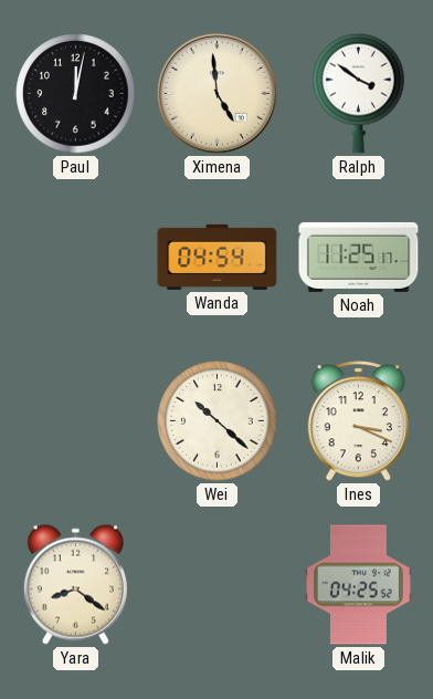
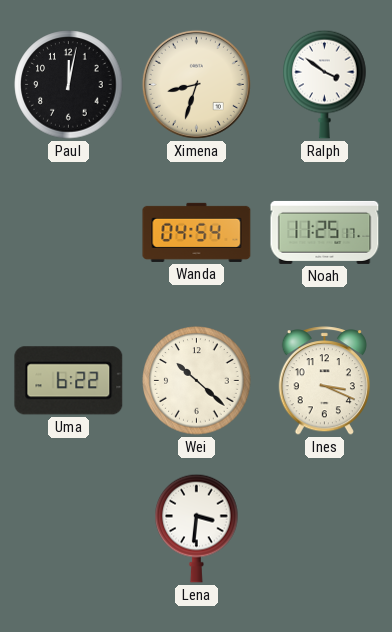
Ximena: 4:59 -> 8:33
Uma: none -> 6:22
Yara: 8:21 -> none
Lena: none -> 3:31
Malik: 04:25 -> none
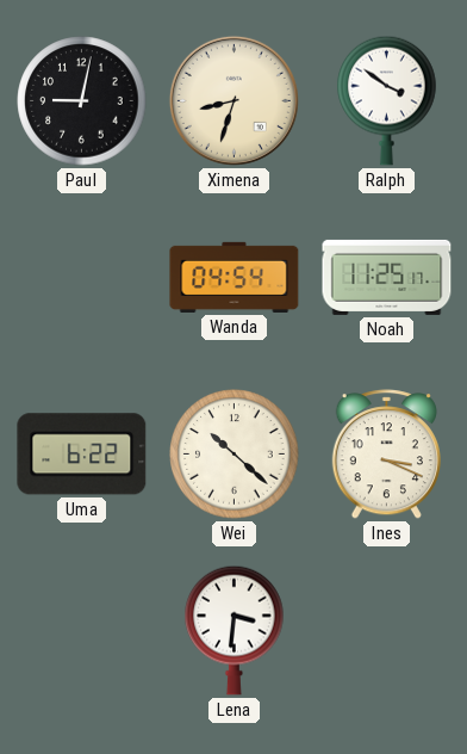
Paul: 12:02 -> 9:02
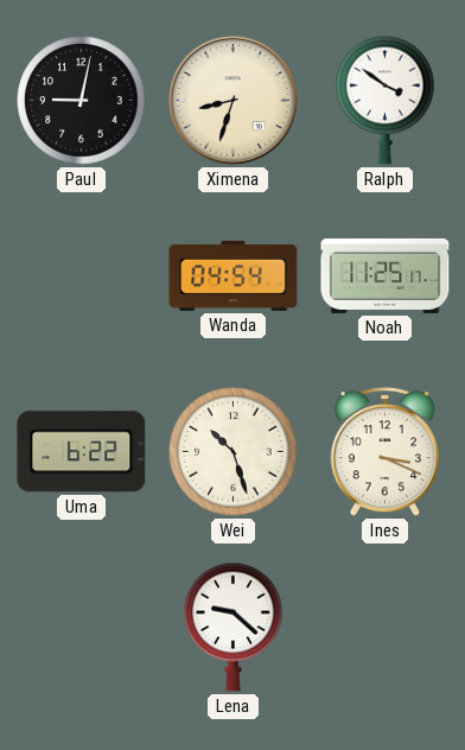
Wei: 10:22 -> 10:27
Lena: 3:31 -> 9:22
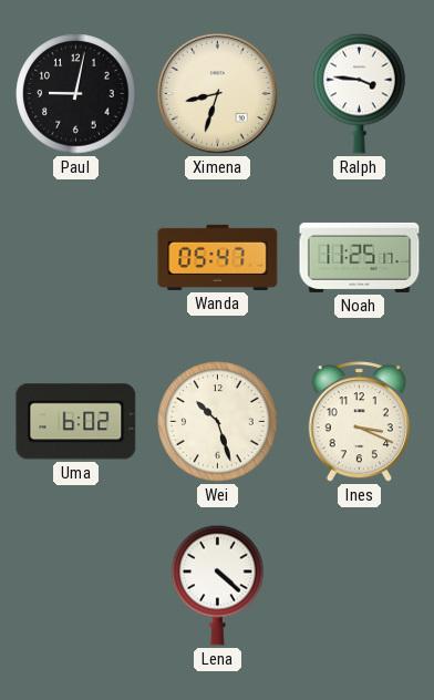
Ralph: 3:51 -> 3:46
Wanda: 04:54 -> 05:47
Uma: 6:22 -> 6:02
Lena: 9:22 -> 4:22
